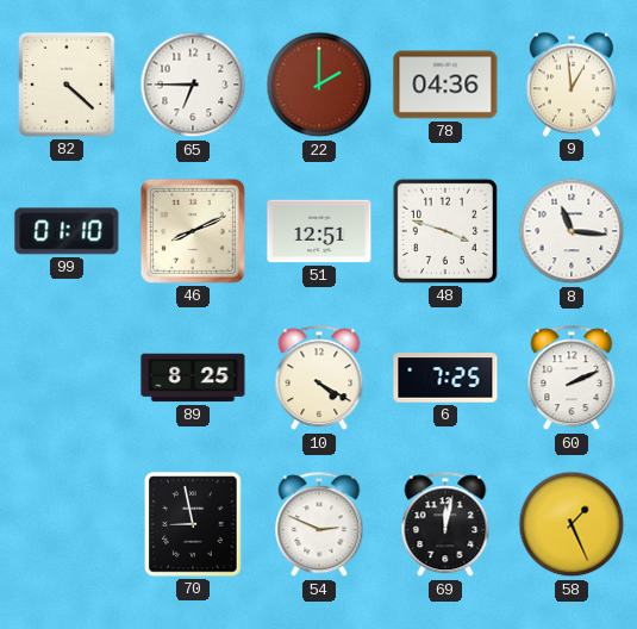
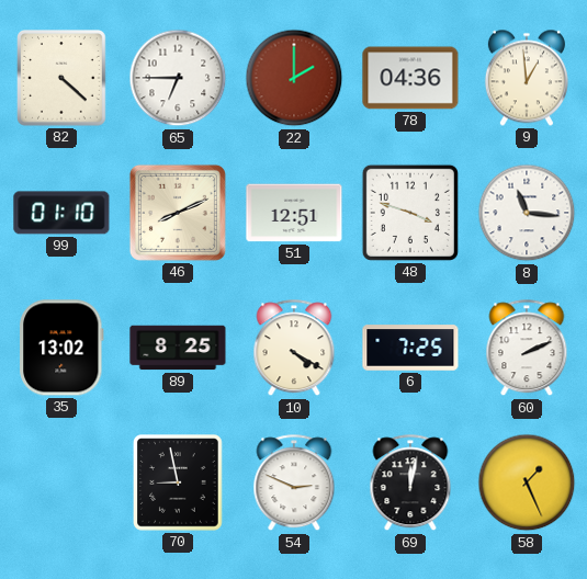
35: none -> 13:02
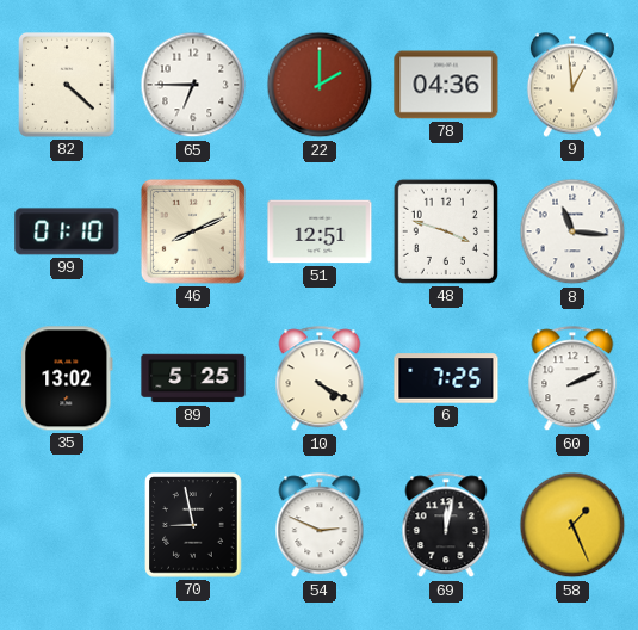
89: 8:25 -> 5:25
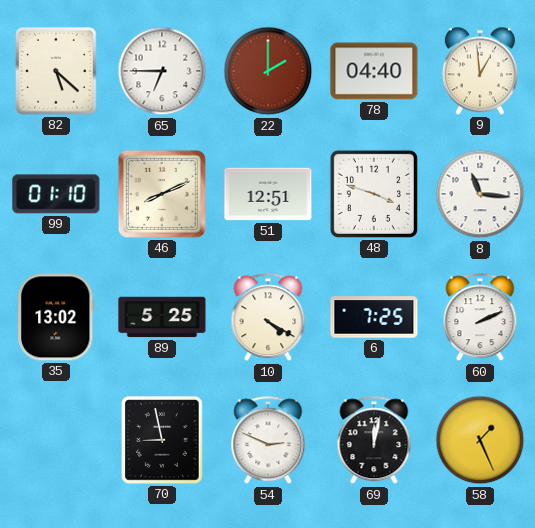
82: 4:22 -> 5:22
78: 04:36 -> 04:40
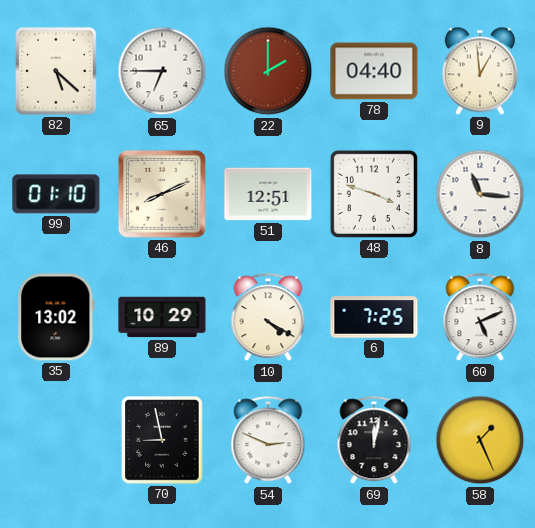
89: 5:25 -> 10:29
60: 2:11 -> 5:11
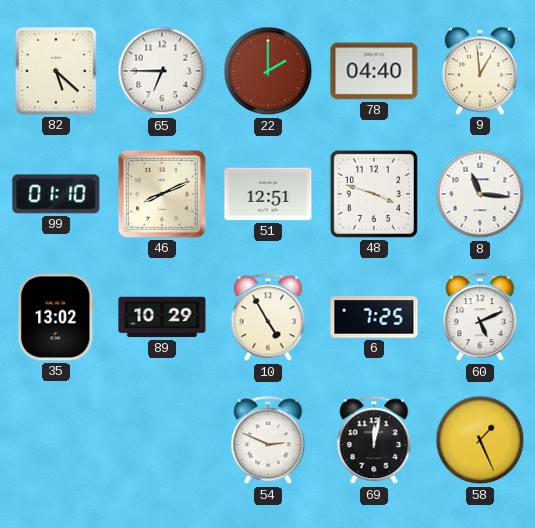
10: 4:20 -> 4:55
70: 8:58 -> none
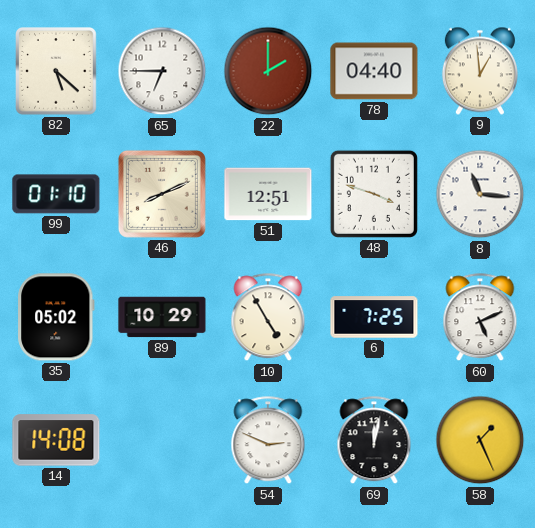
35: 13:02 -> 05:02
14: none -> 14:08
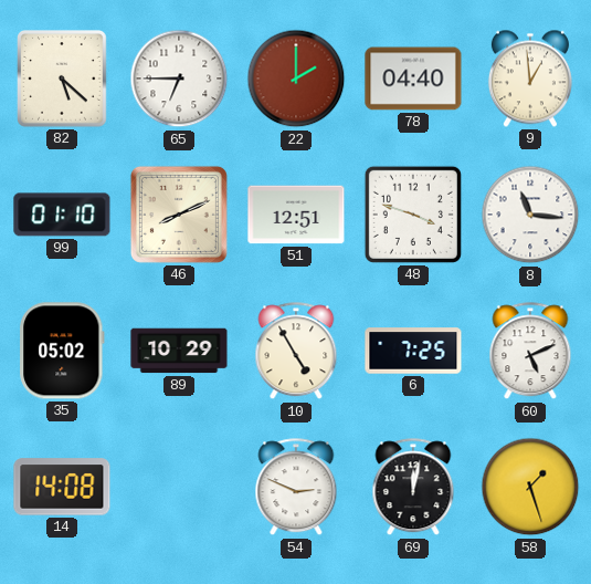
58: 1:26 -> 1:27
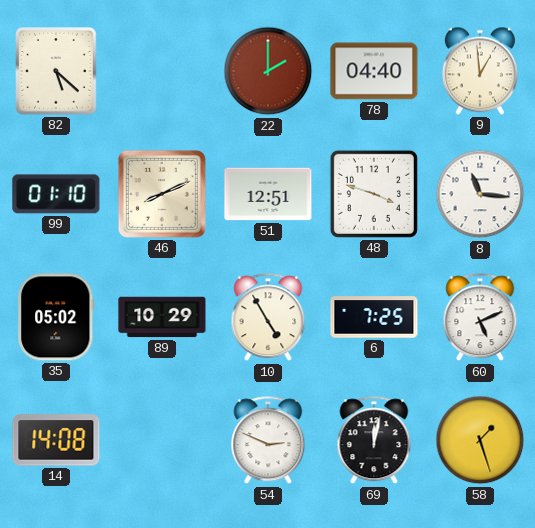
65: 6:45 -> none
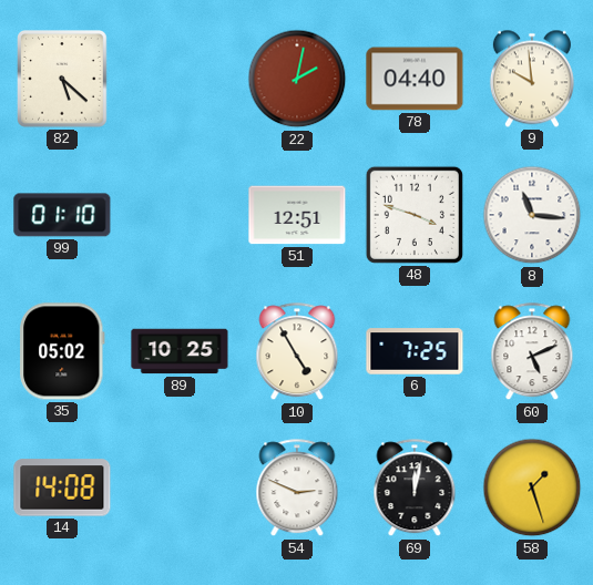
22: 2:00 -> 2:02
9: 12:59 -> 9:59
46: 8:11 -> none
89: 10:29 -> 10:25
